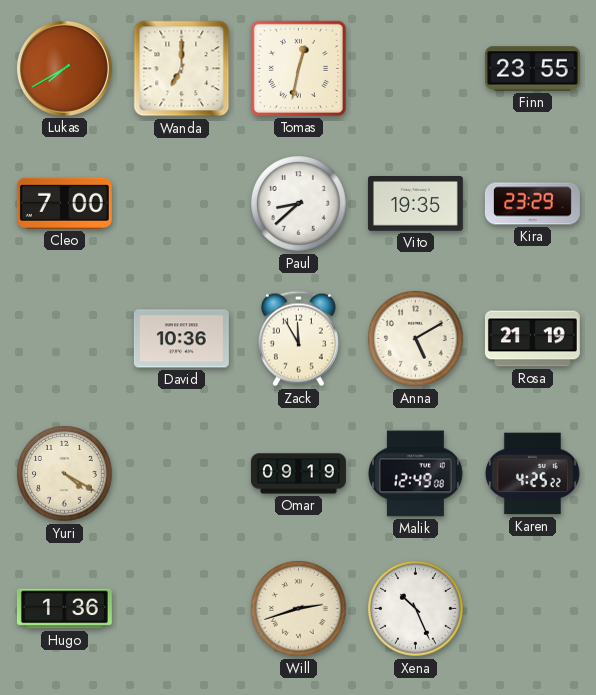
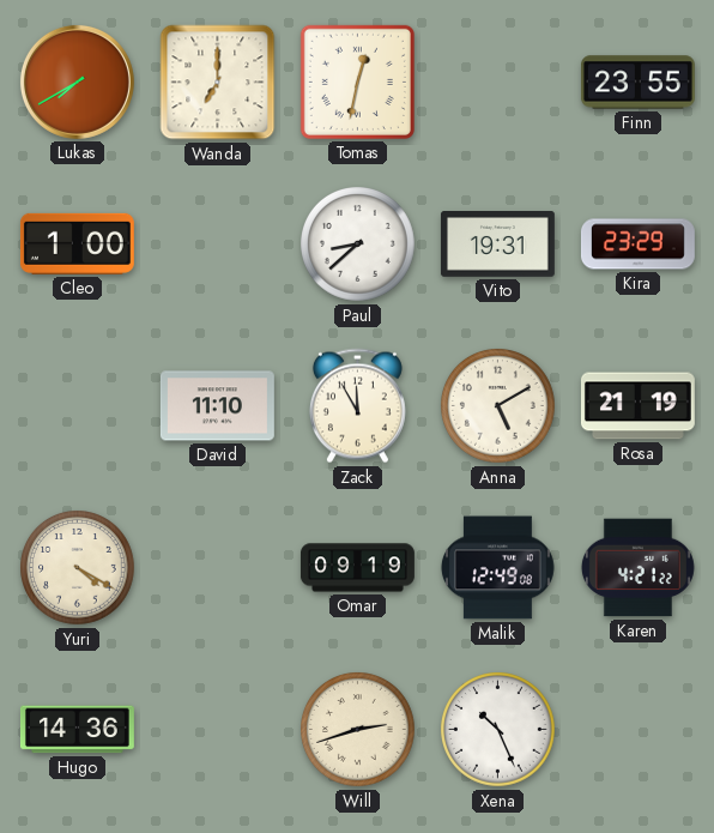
Cleo: 7:00 -> 1:00
Vito: 19:35 -> 19:31
David: 10:36 -> 11:10
Karen: 4:25 -> 4:21
Hugo: 1:36 -> 14:36
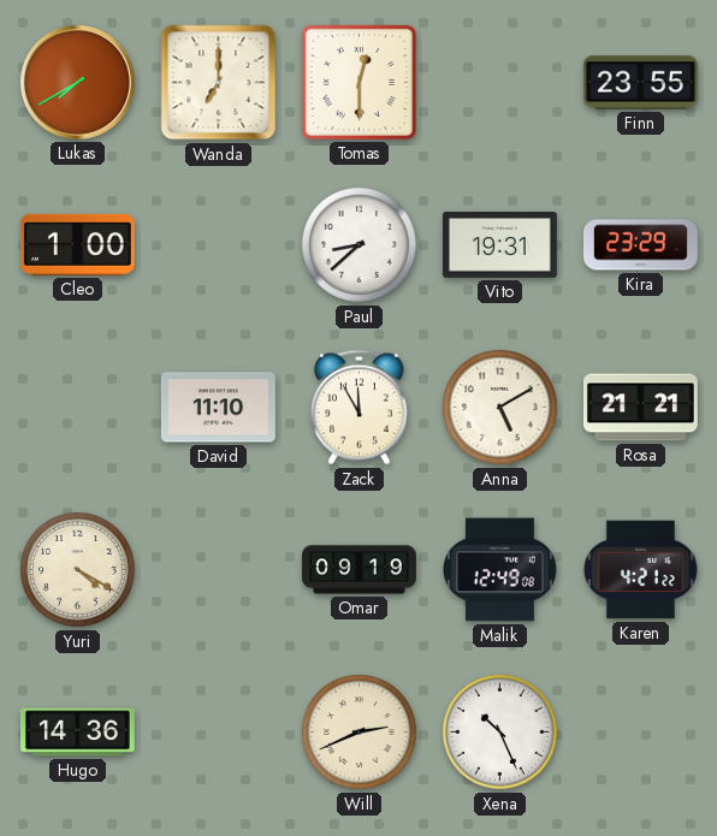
Tomas: 12:32 -> 12:30
Rosa: 21:19 -> 21:21
Will: 2:42 -> 2:41
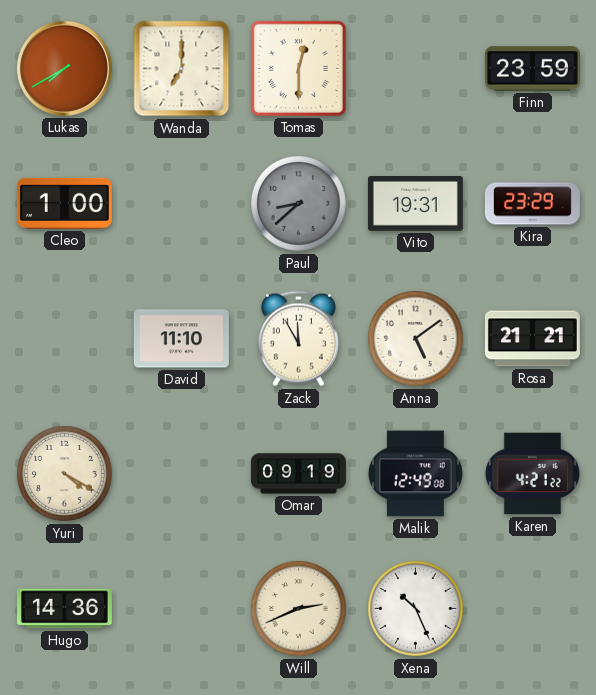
Finn: 23:55 -> 23:59
Paul dial: white -> grey
Anna: 5:10 -> 5:09
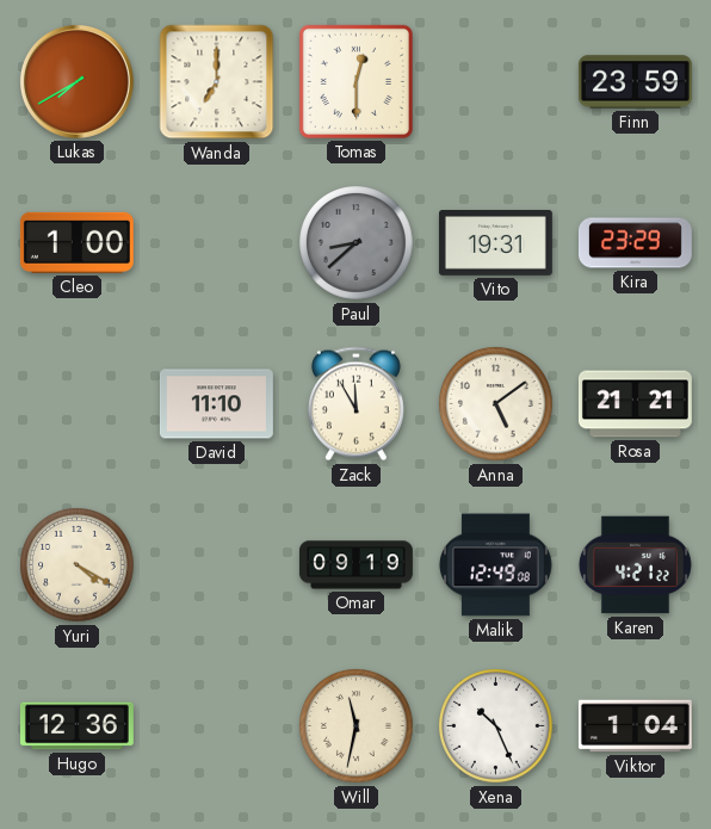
Hugo: 14:36 -> 12:36
Will: 2:41 -> 11:32
Viktor: none -> 1:04
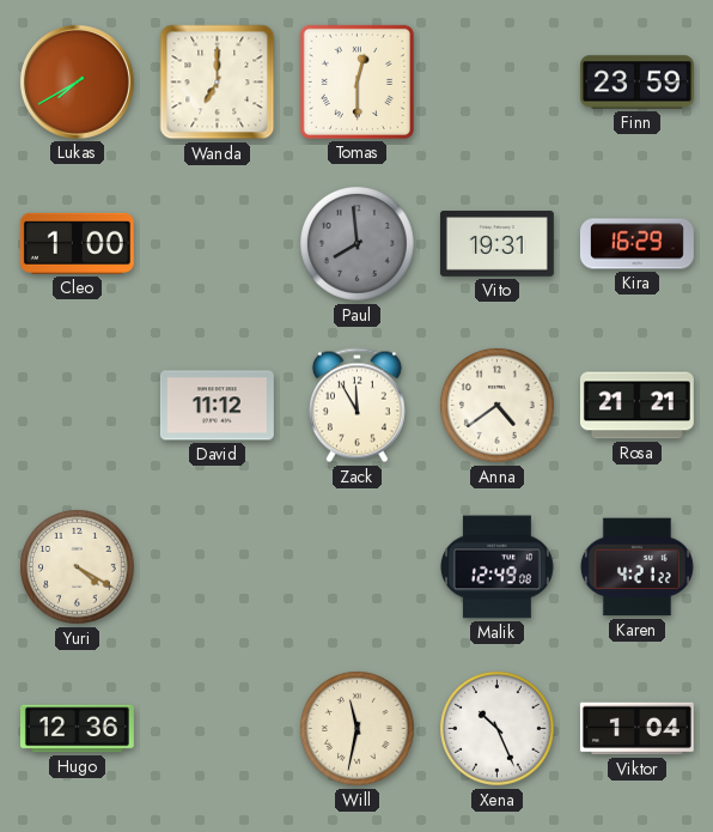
Paul: 8:38 -> 7:59
Kira: 23:29 -> 16:29
David: 11:10 -> 11:12
Anna: 5:09 -> 4:39
Omar: 09:19 -> none
